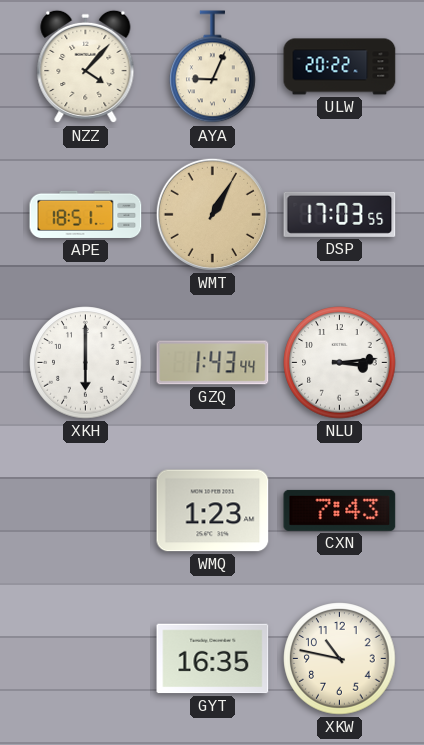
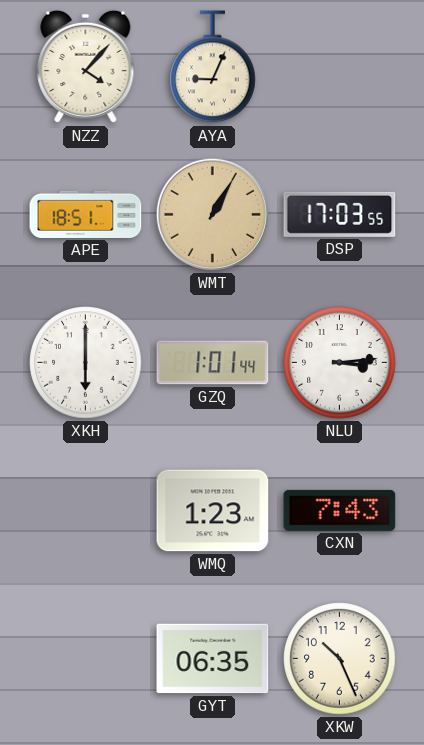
ULW: 20:22 -> none
GZQ: 1:43 -> 1:01
GYT: 16:35 -> 06:35
XKW: 10:47 -> 10:26
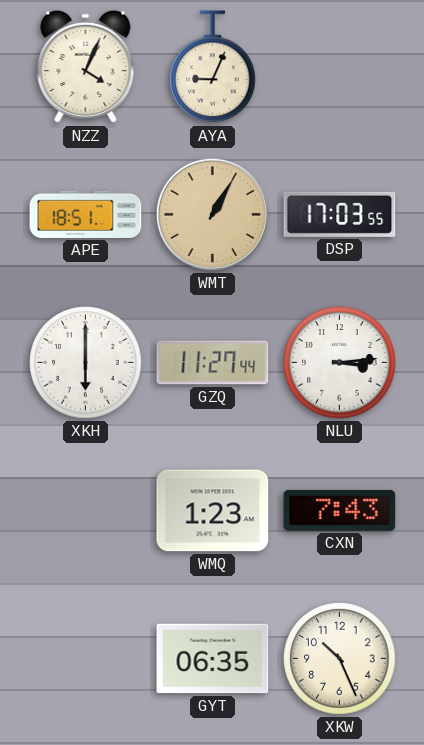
NZZ: 4:07 -> 4:04
GZQ: 1:01 -> 11:27
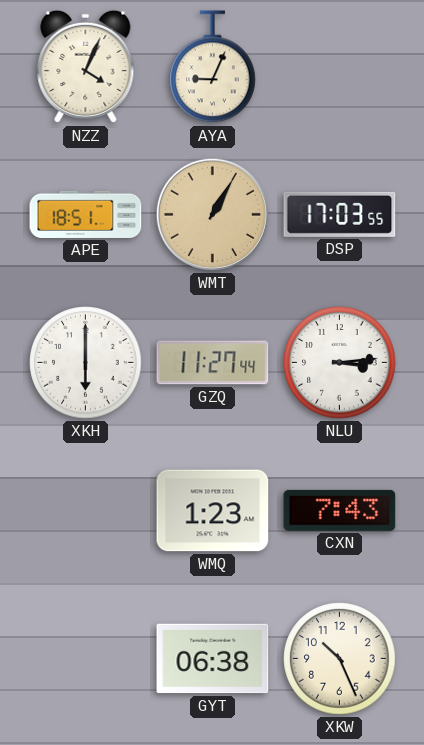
GYT: 06:35 -> 06:38
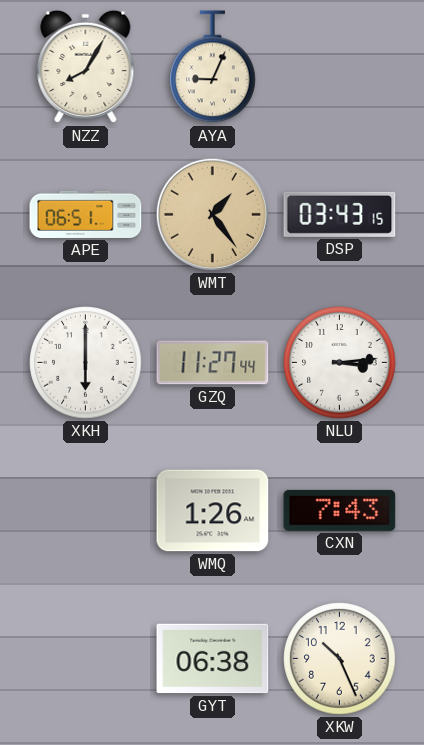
NZZ: 4:04 -> 8:05
APE: 18:51 -> 06:51
WMT: 1:05 -> 1:24
DSP: 17:03 -> 03:43
WMQ: 1:23 -> 1:26
